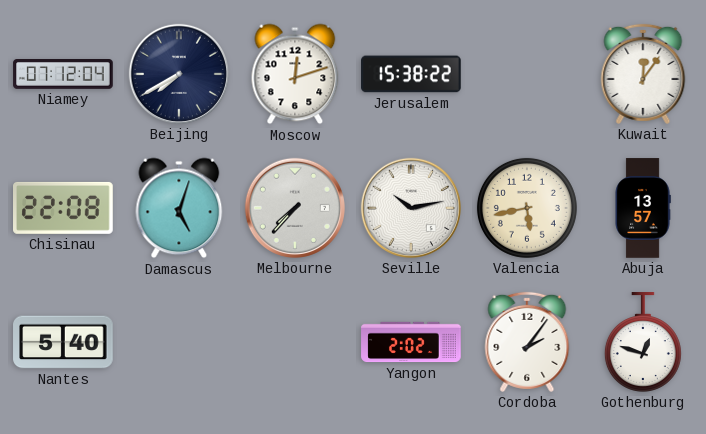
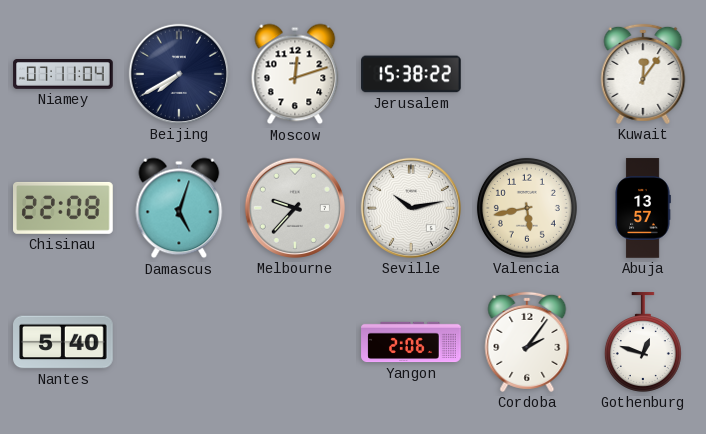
Niamey: 07:12 -> 07:11
Melbourne: 7:37 -> 9:37
Yangon: 2:02 -> 2:06
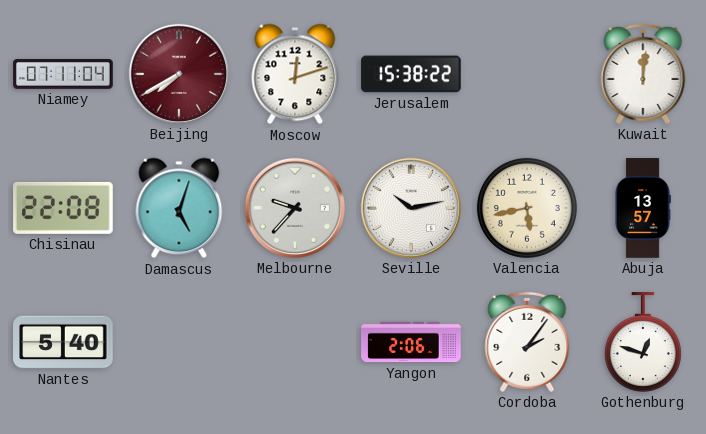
Beijing dial: navy -> burgundy
Kuwait: 12:06 -> 12:01
